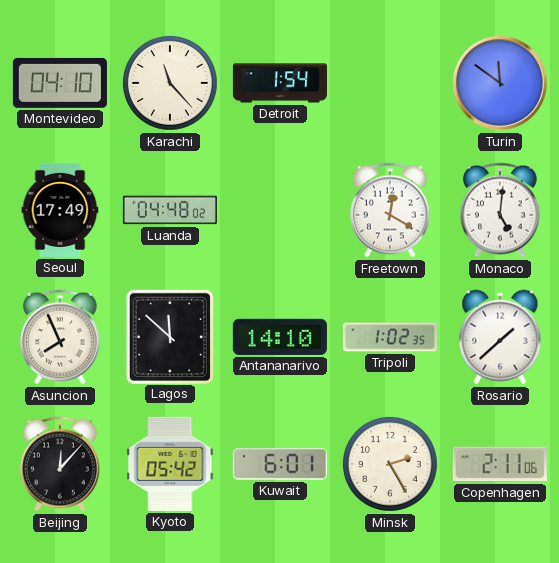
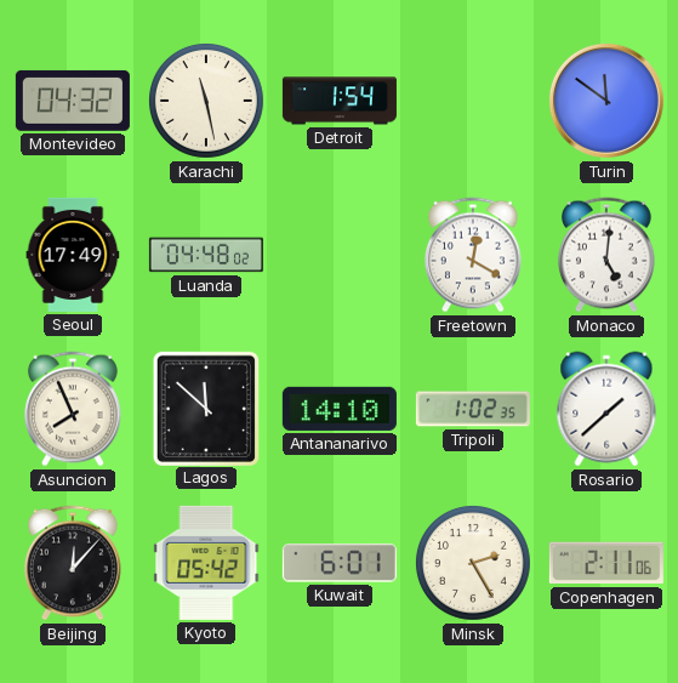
Montevideo: 04:10 -> 04:32
Karachi: 11:23 -> 11:28
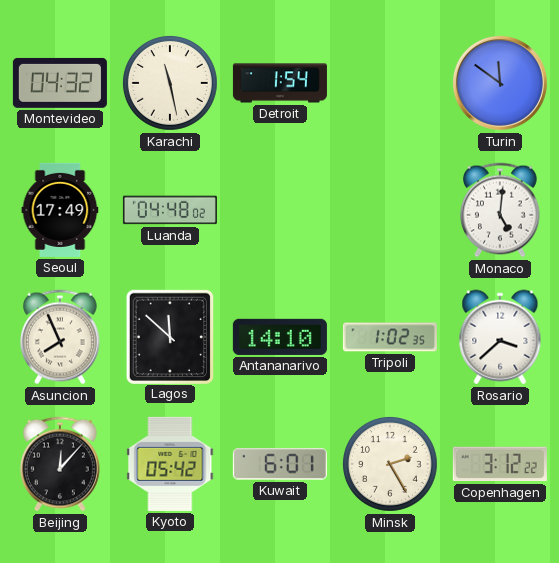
Freetown: 12:20 -> none
Rosario: 1:38 -> 3:38
Copenhagen: 2:11 -> 3:12
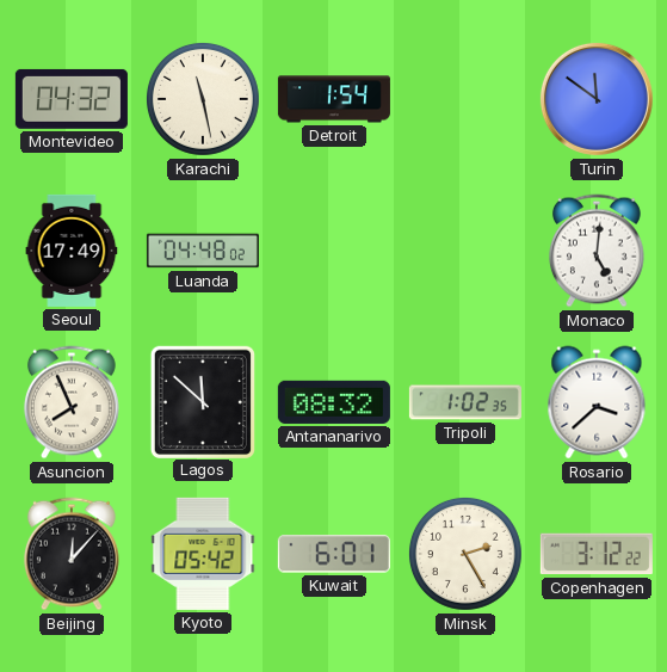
Antananarivo: 14:10 -> 08:32
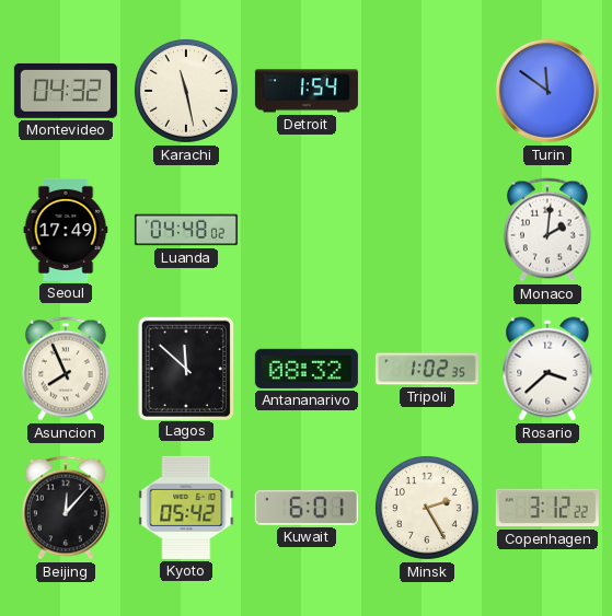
Monaco: 5:01 -> 2:01
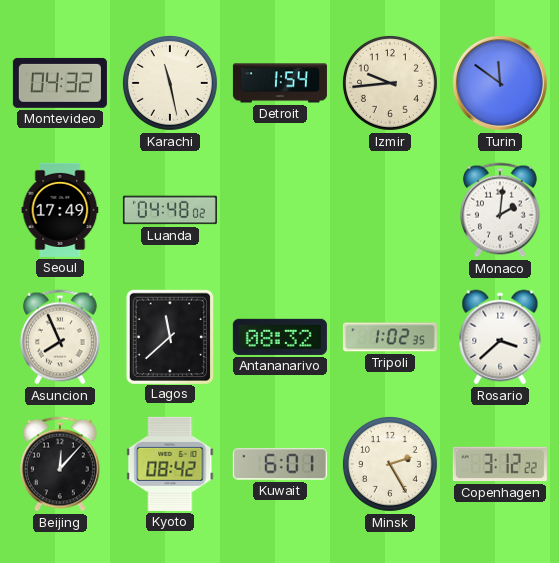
Izmir: none -> 9:44
Lagos: 11:52 -> 11:38
Kyoto: 05:42 -> 08:42
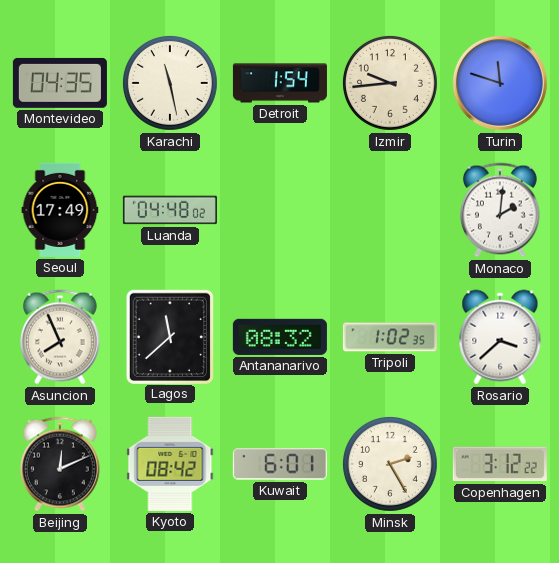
Montevideo: 04:32 -> 04:35
Turin: 11:51 -> 11:48
Beijing: 12:07 -> 12:11
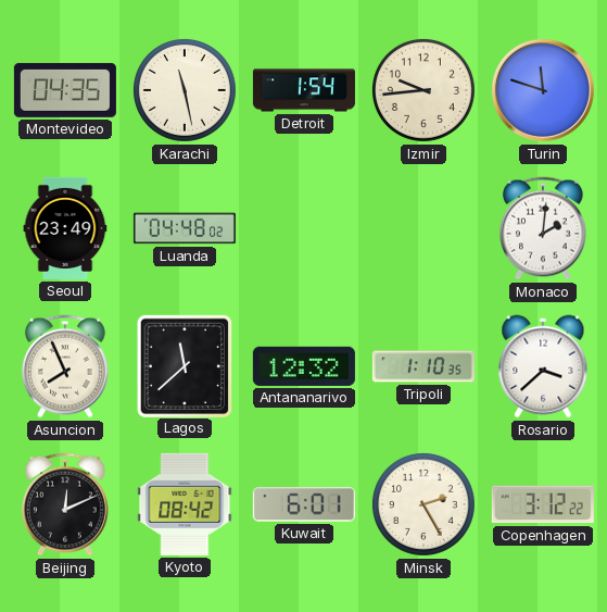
Seoul: 17:49 -> 23:49
Antananarivo: 08:32 -> 12:32
Tripoli: 1:02 -> 1:10
